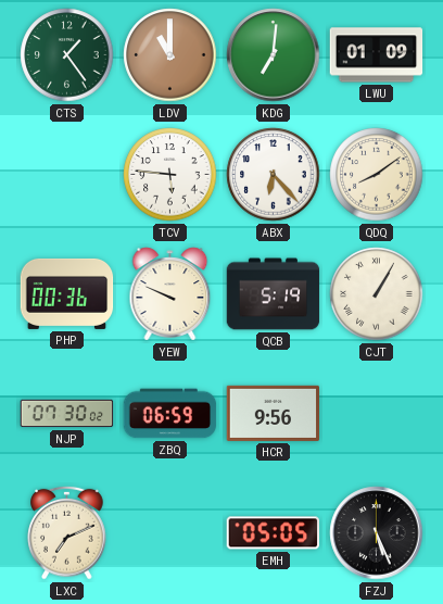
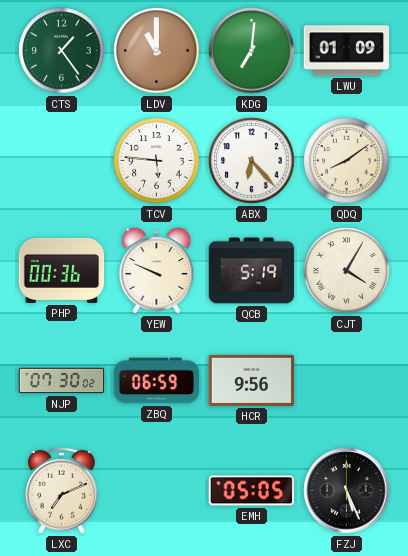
CJT: 1:05 -> 4:05
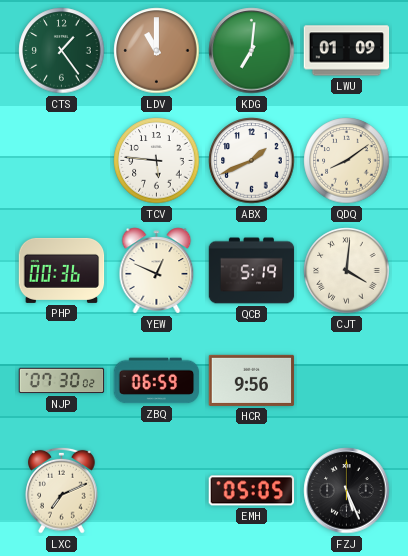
ABX: 6:23 -> 1:41
YEW: 9:49 -> 12:49
CJT: 4:05 -> 4:01
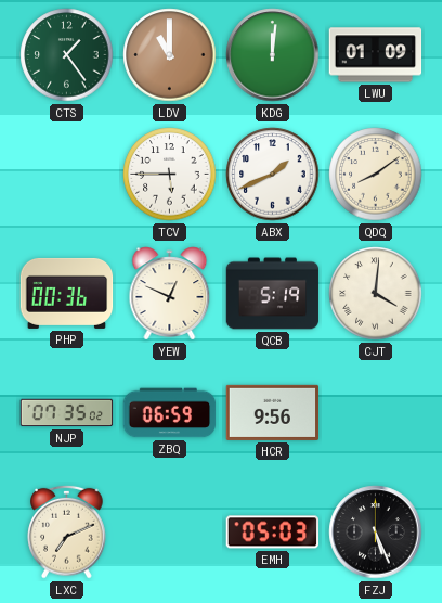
KDG: 7:01 -> 12:01
TCV: 5:46 -> 5:45
NJP: 07:30 -> 07:35
EMH: 05:05 -> 05:03
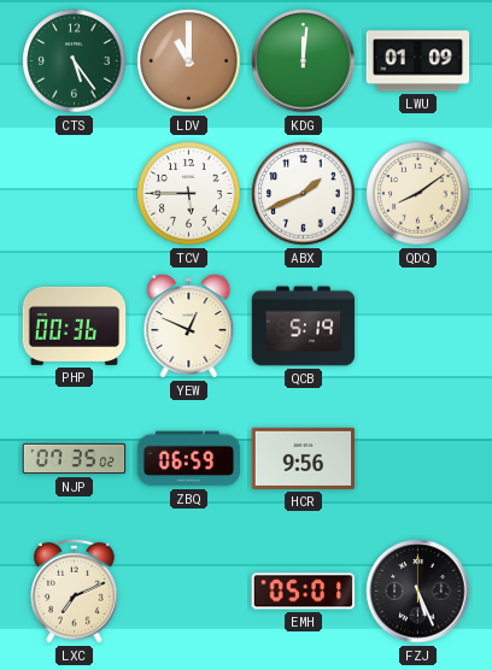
CTS: 1:24 -> 5:24
CJT: 4:01 -> none
EMH: 05:03 -> 05:01
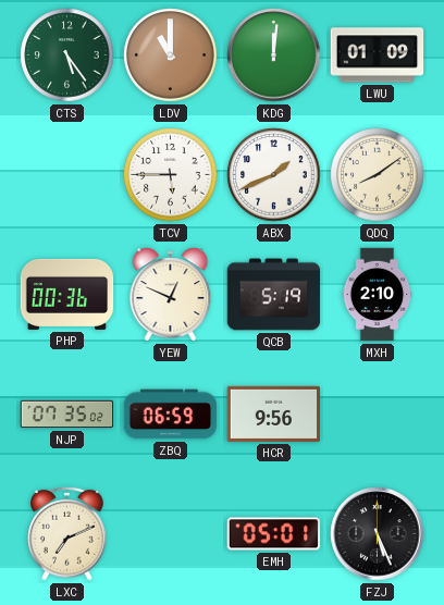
MXH: none -> 2:10
